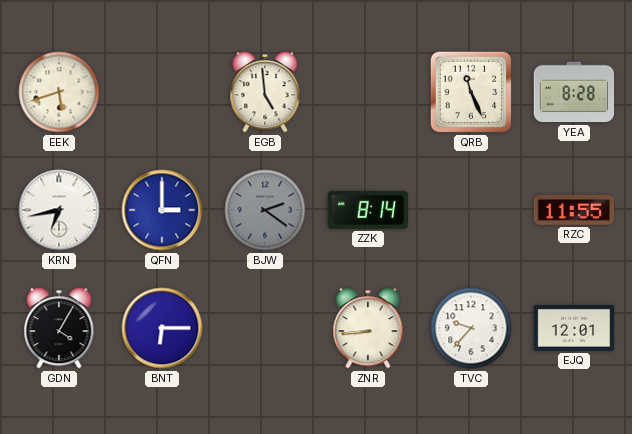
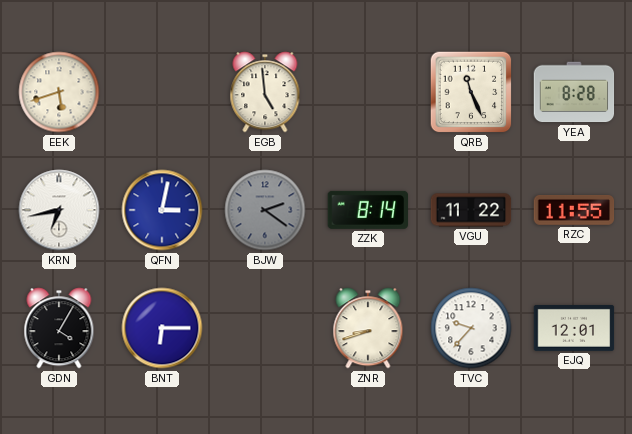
QFN: 3:00 -> 3:02
VGU: none -> 11:22
ZNR: 8:44 -> 8:42
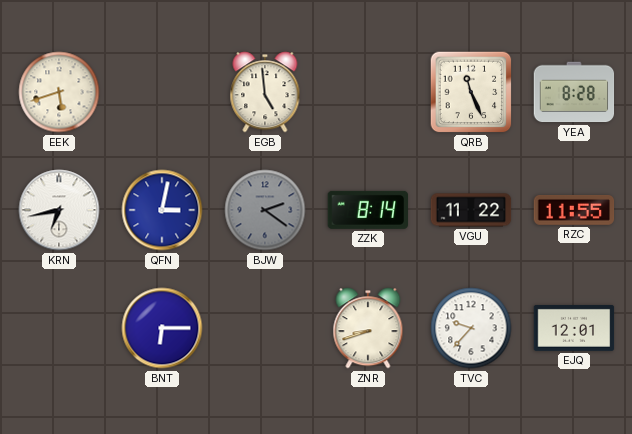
GDN: 4:05 -> none
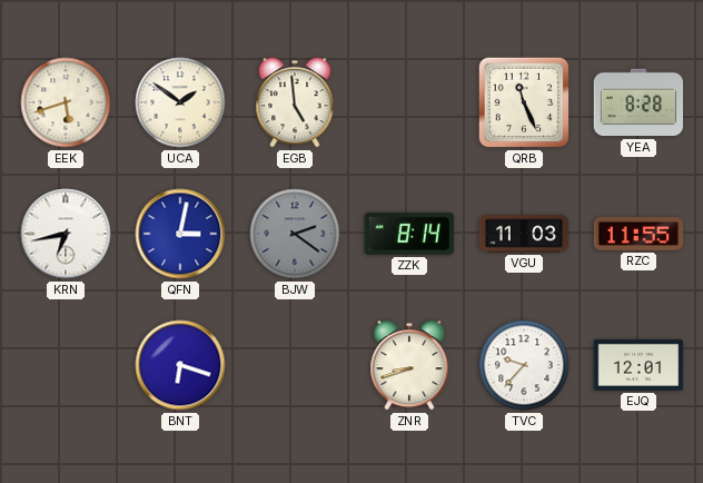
UCA: none -> 1:51
VGU: 11:22 -> 11:03
BNT: 6:15 -> 6:18
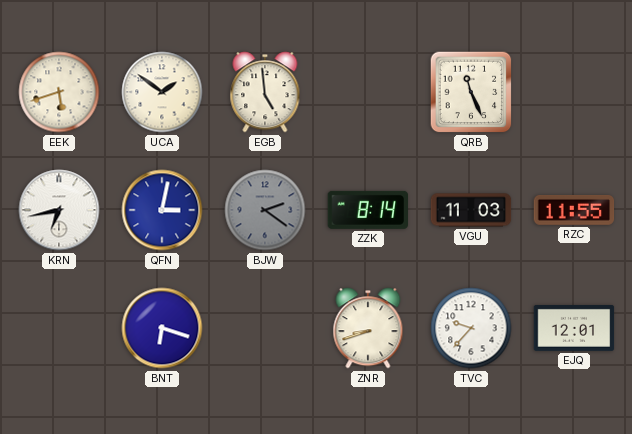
YEA: 8:28 -> none
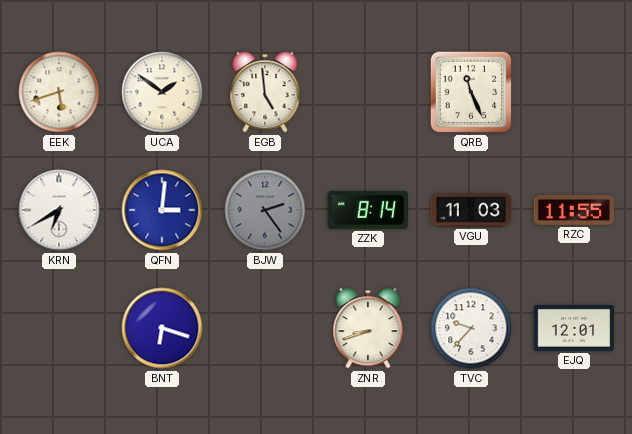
KRN: 6:43 -> 6:40
QFN: 3:02 -> 3:01
BJW: 2:21 -> 2:24
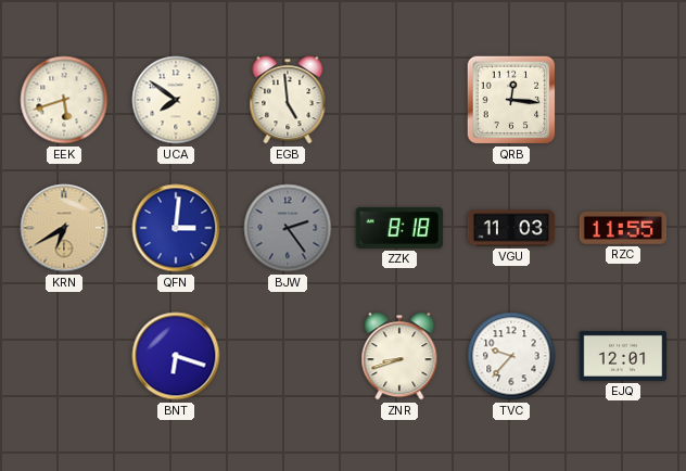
UCA: 1:51 -> 7:51
QRB: 11:26 -> 12:16
KRN dial: white -> champagne
ZZK: 8:14 -> 8:18
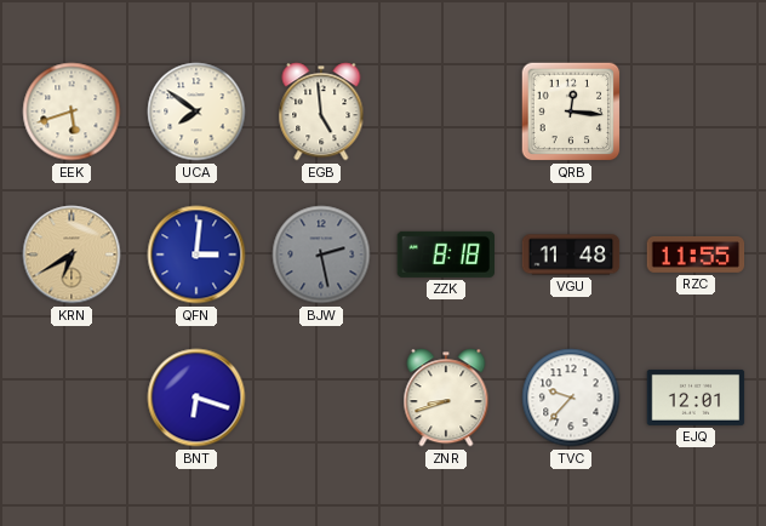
BJW: 2:24 -> 2:28
VGU: 11:03 -> 11:48
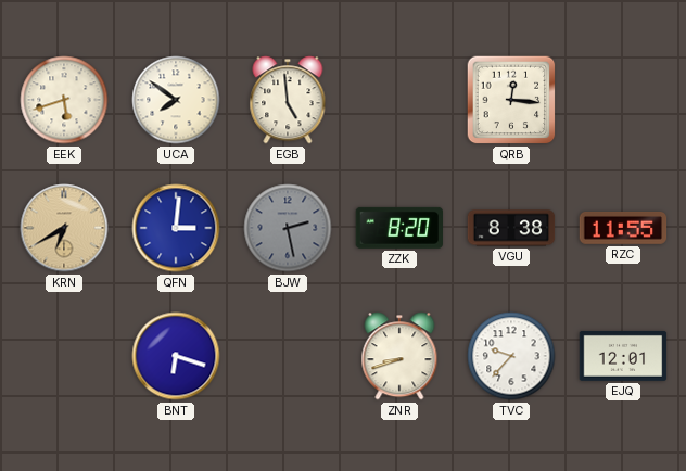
ZZK: 8:18 -> 8:20
VGU: 11:48 -> 8:38
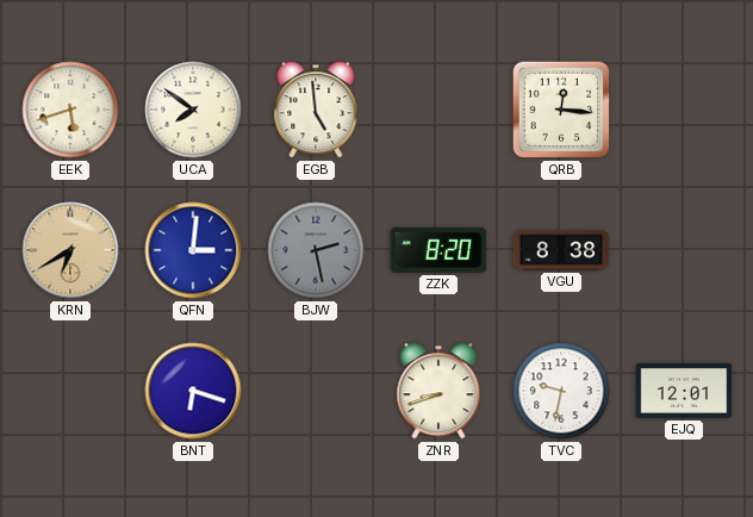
RZC: 11:55 -> none
TVC: 9:37 -> 9:32
